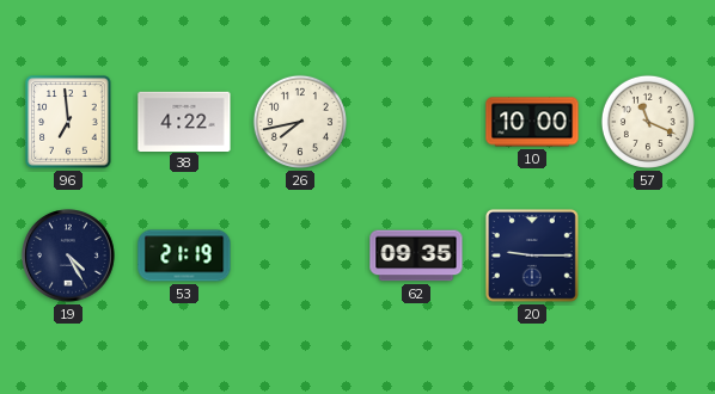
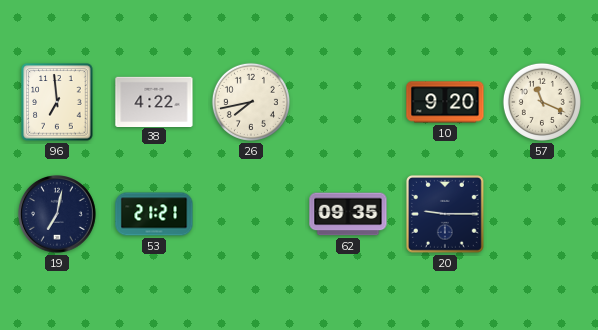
10: 10:00 -> 9:20
19: 4:25 -> 7:02
53: 21:19 -> 21:21
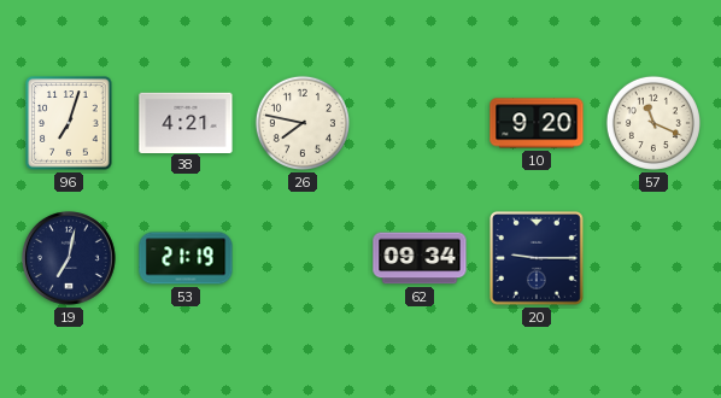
96: 6:59 -> 7:03
38: 4:22 -> 4:21
26: 7:43 -> 7:47
53: 21:21 -> 21:19
62: 09:35 -> 09:34
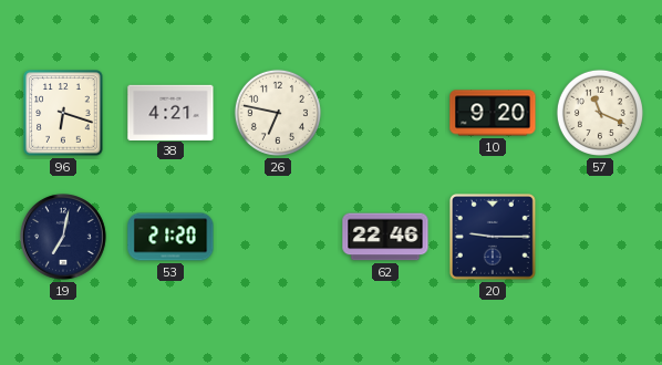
96: 7:03 -> 6:18
26: 7:47 -> 6:47
53: 21:19 -> 21:20
62: 09:34 -> 22:46
